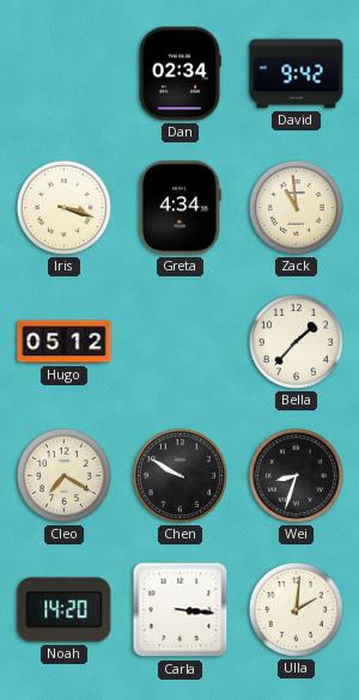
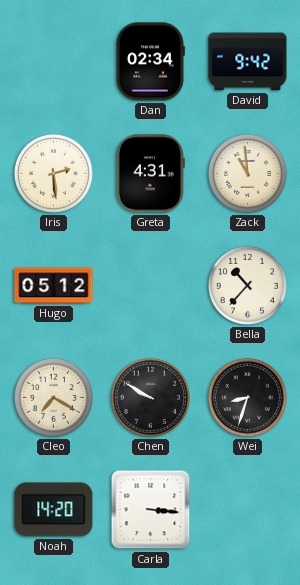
Iris: 3:18 -> 2:29
Greta: 4:34 -> 4:31
Bella: 1:37 -> 10:37
Ulla: 2:01 -> none
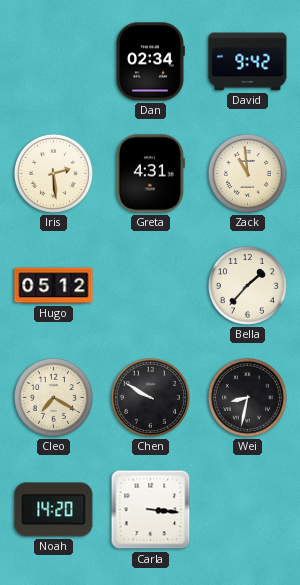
Bella: 10:37 -> 1:37
Wei: 8:33 -> 8:32
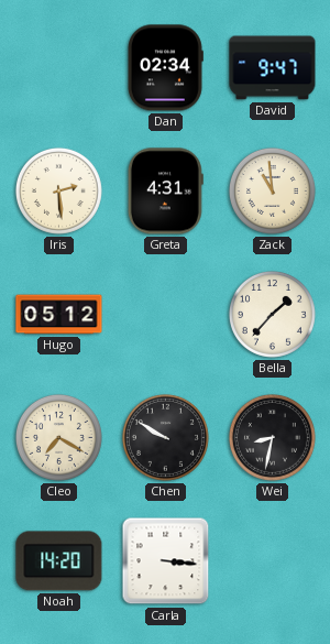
David: 9:42 -> 9:47
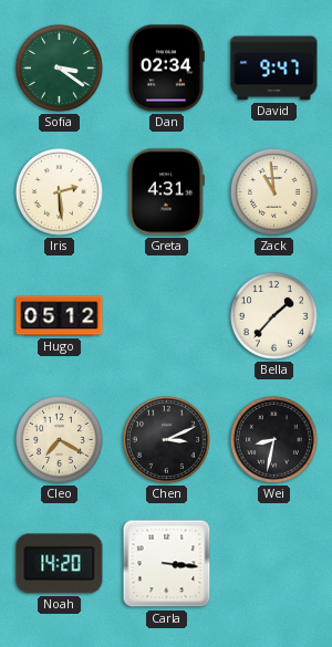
Sofia: none -> 3:21
Chen: 9:50 -> 3:11
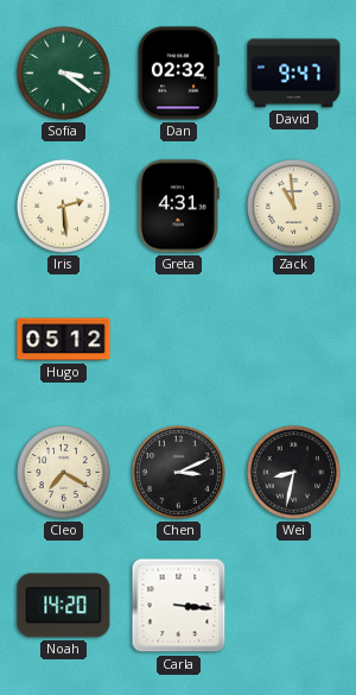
Dan: 02:34 -> 02:32
Bella: 1:37 -> none
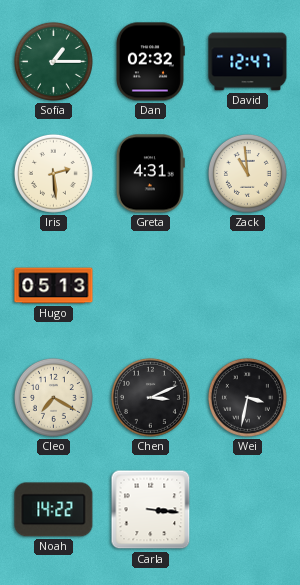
Sofia: 3:21 -> 1:15
David: 9:47 -> 12:47
Hugo: 05:12 -> 05:13
Wei: 8:32 -> 3:32
Noah: 14:20 -> 14:22
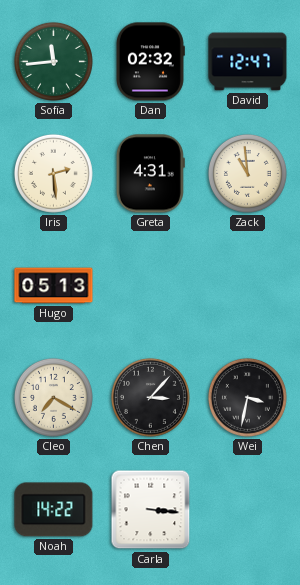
Sofia: 1:15 -> 11:44
Chen: 3:11 -> 3:07
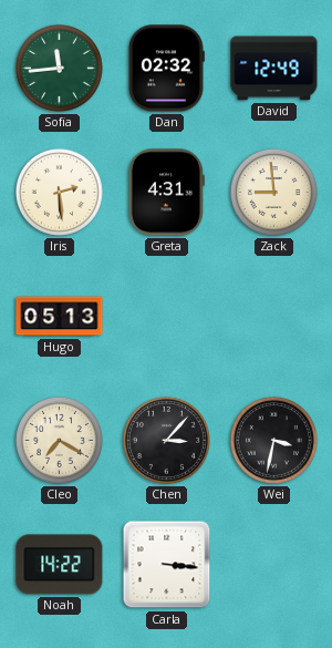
David: 12:47 -> 12:49
Zack: 10:59 -> 8:59
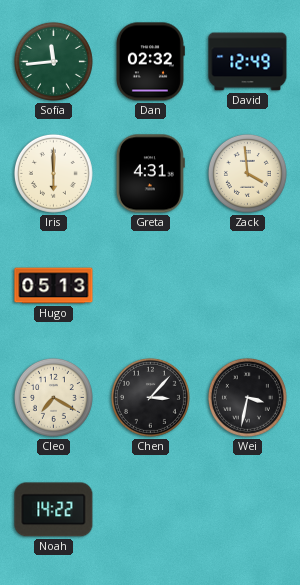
Iris: 2:29 -> 6:00
Zack: 8:59 -> 3:59
Carla: 3:16 -> none
